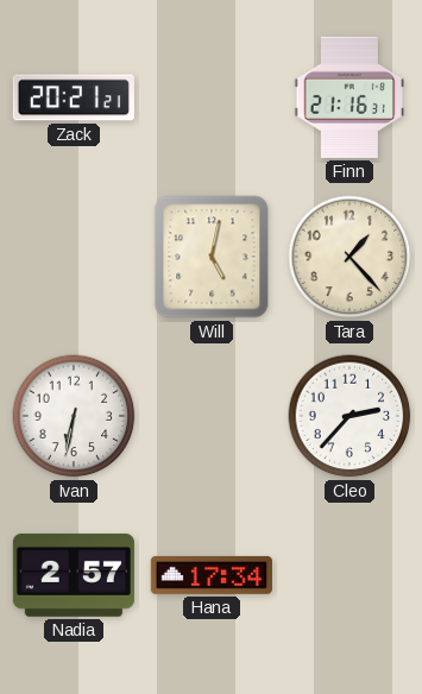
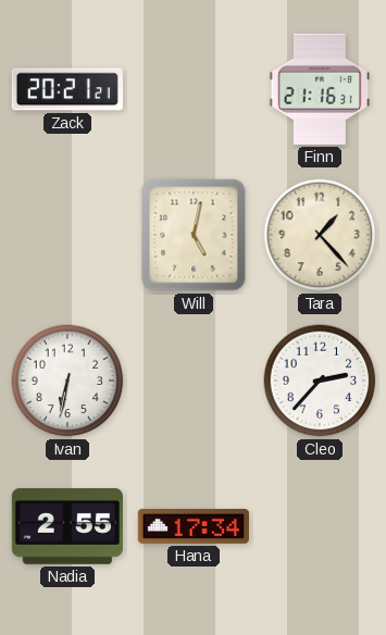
Nadia: 2:57 -> 2:55
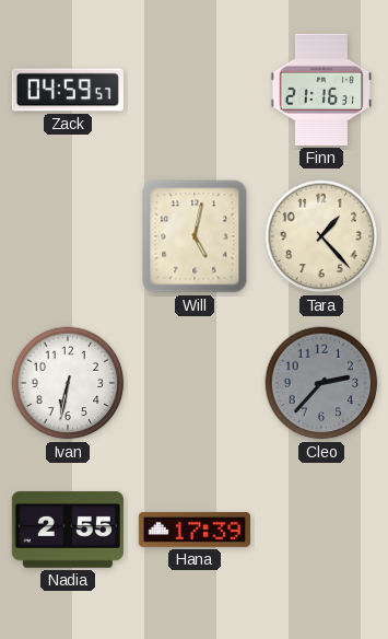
Zack: 20:21 -> 04:59
Cleo dial: white -> grey
Hana: 17:34 -> 17:39
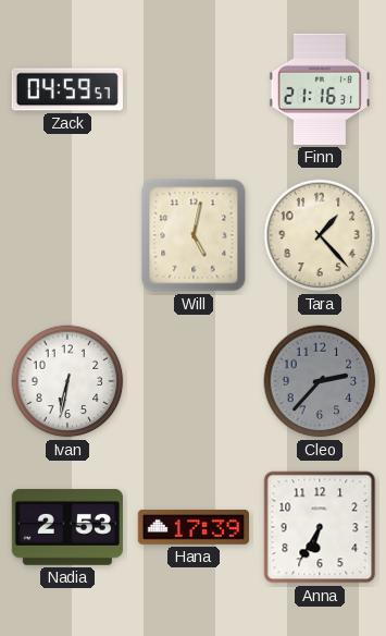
Nadia: 2:55 -> 2:53
Anna: none -> 6:35
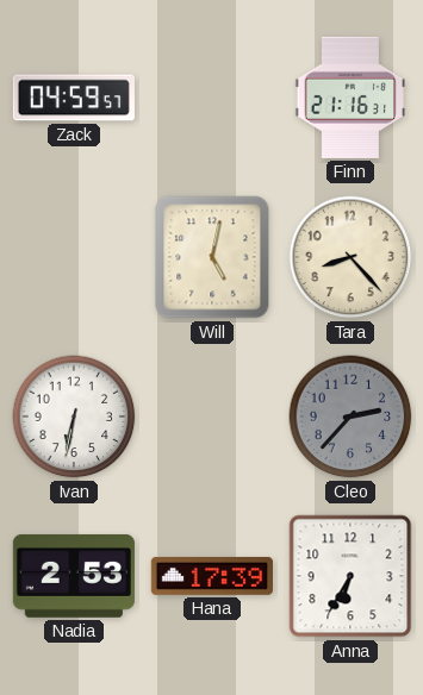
Tara: 1:23 -> 8:23
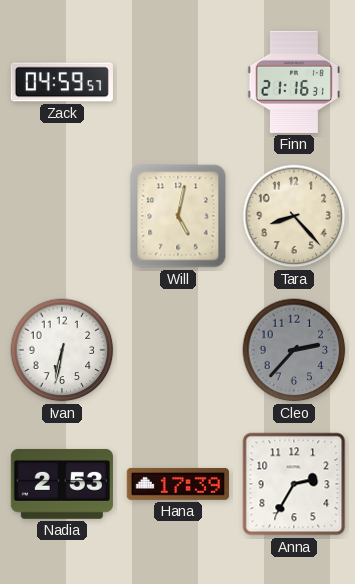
Anna: 6:35 -> 2:35
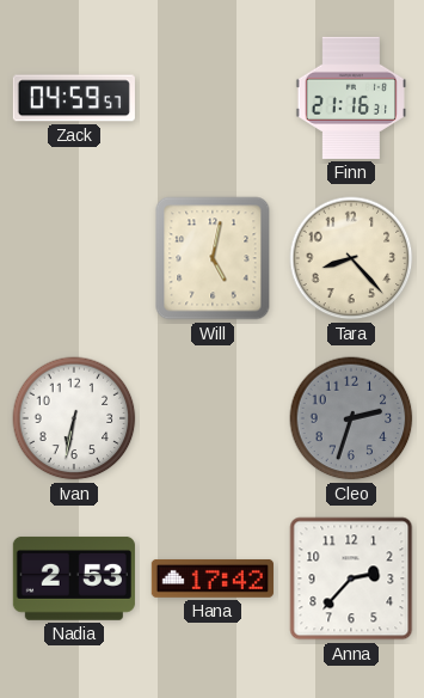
Cleo: 2:37 -> 2:33
Hana: 17:39 -> 17:42
Anna: 2:35 -> 2:37
